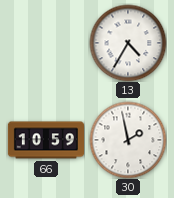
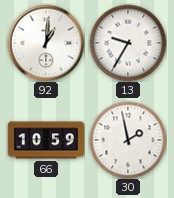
92: none -> 1:01
13: 4:35 -> 9:35
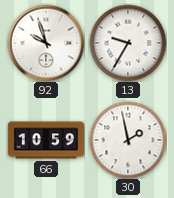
92: 1:01 -> 9:57
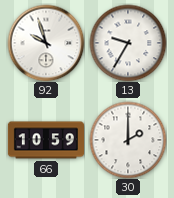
30: 1:58 -> 2:00
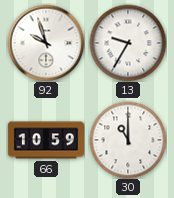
30: 2:00 -> 11:00
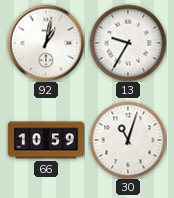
92: 9:57 -> 1:02
30: 11:00 -> 11:03
